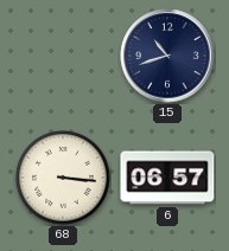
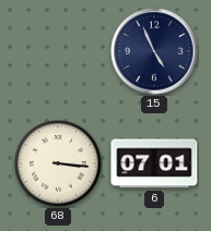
15: 10:42 -> 4:56
6: 06:57 -> 07:01
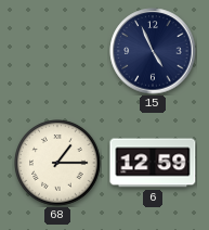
68: 3:16 -> 1:15
6: 07:01 -> 12:59
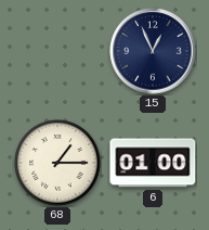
15: 4:56 -> 12:56
6: 12:59 -> 01:00
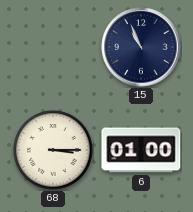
15: 12:56 -> 10:56
68: 1:15 -> 3:15
